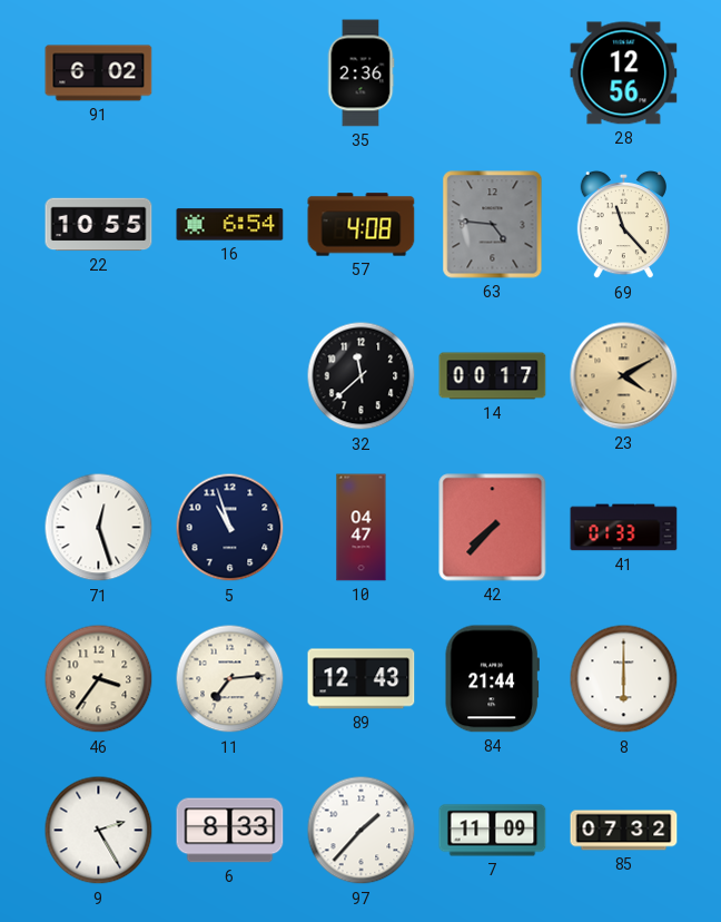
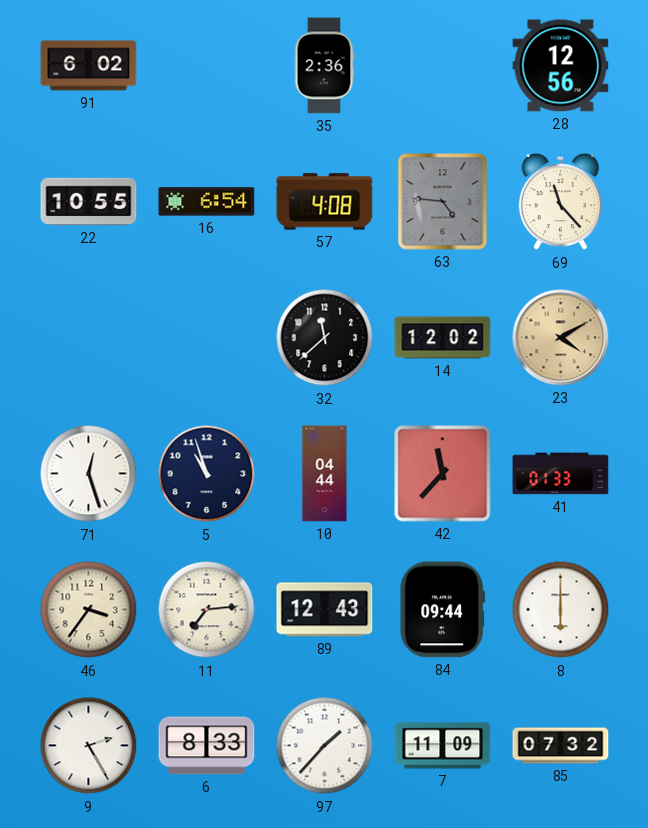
14: 00:17 -> 12:02
10: 04:47 -> 04:44
42: 7:37 -> 11:37
84: 21:44 -> 09:44
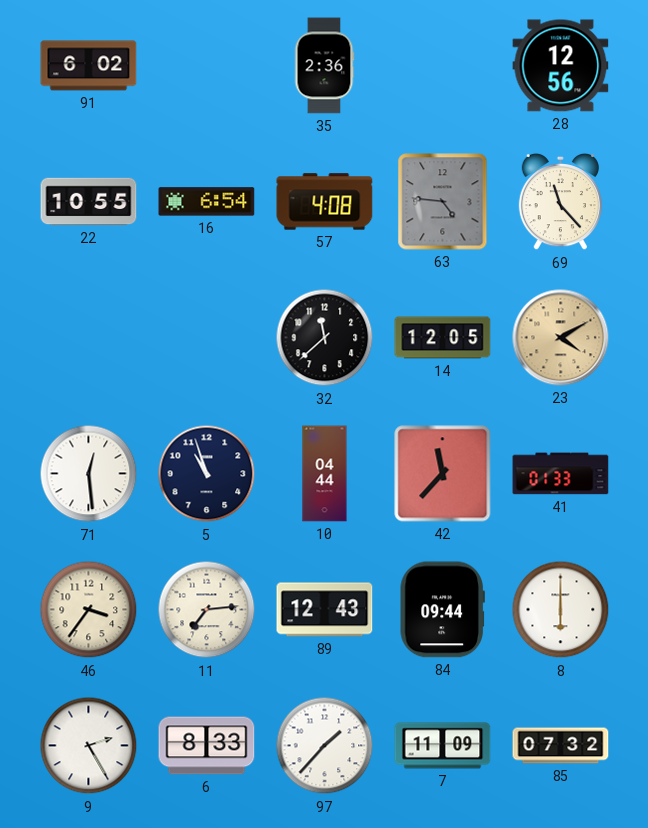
14: 12:02 -> 12:05
71: 12:27 -> 12:29
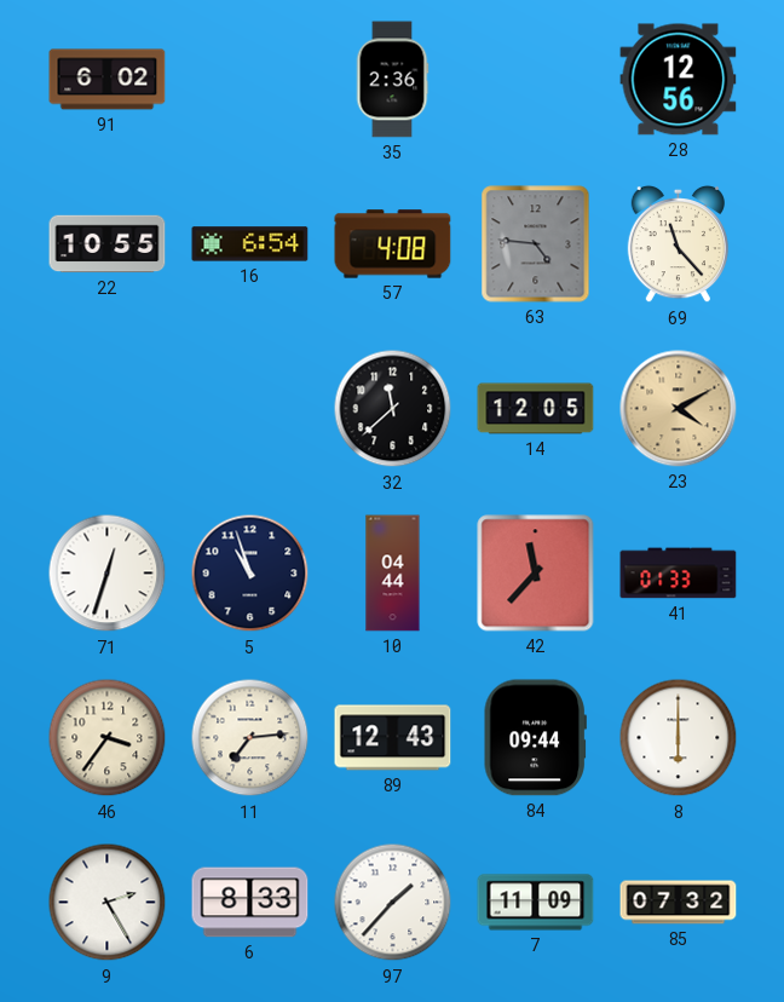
71: 12:29 -> 12:33
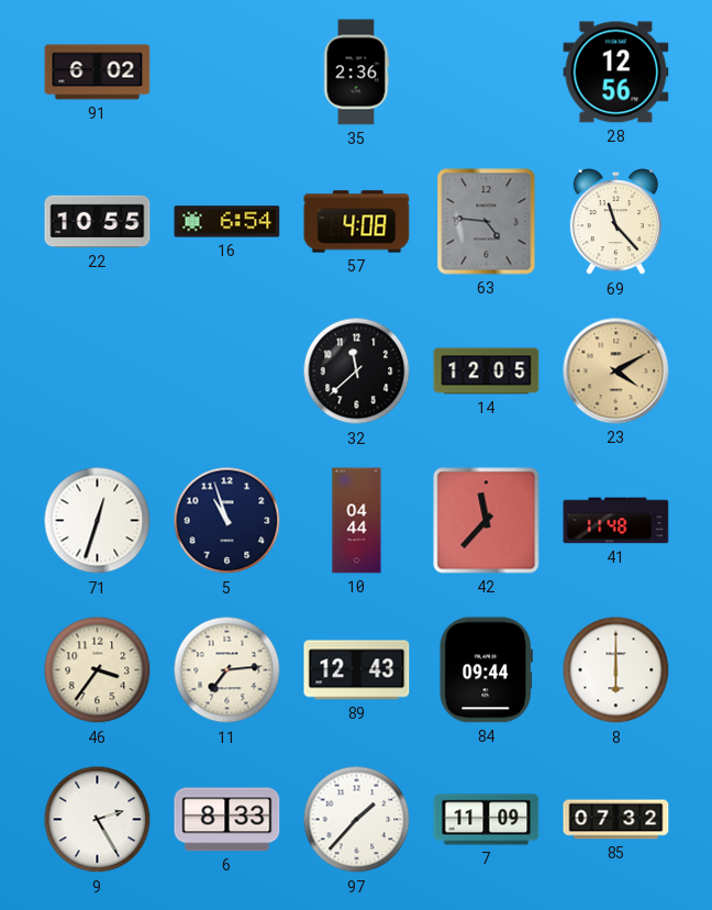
41: 01:33 -> 11:48
